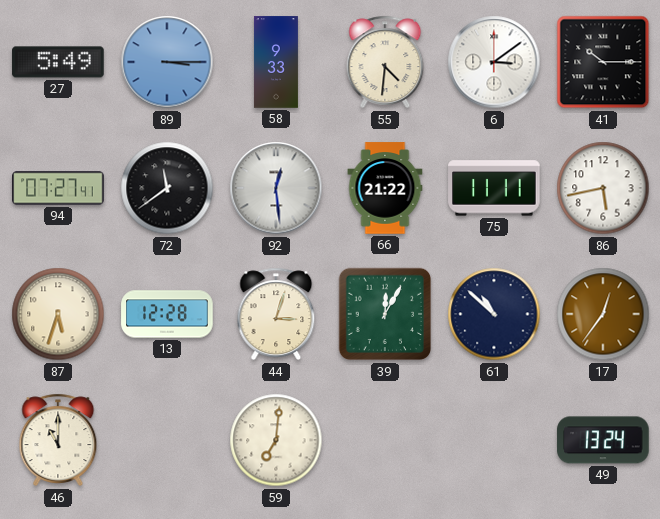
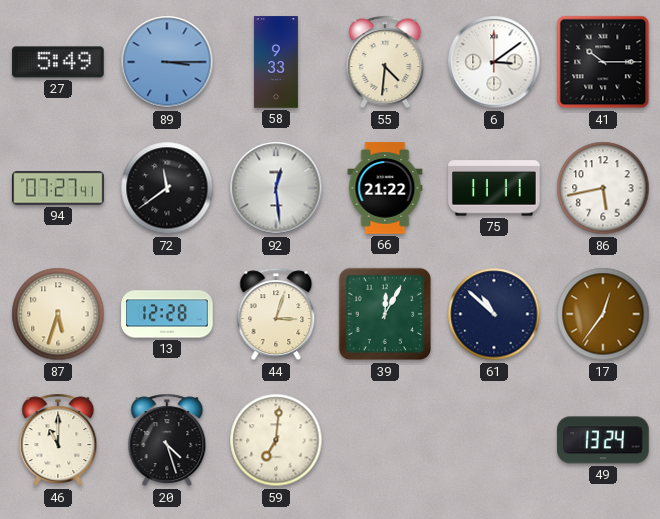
20: none -> 4:27
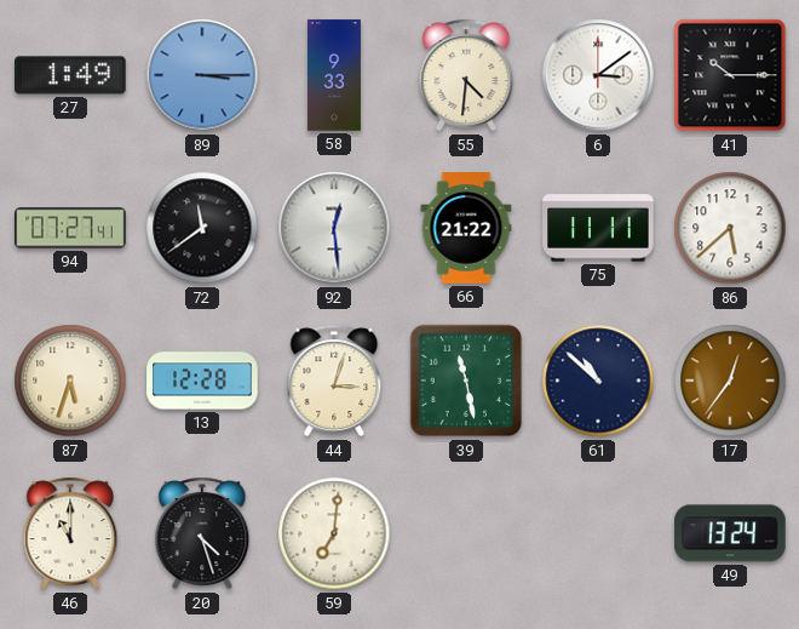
27: 5:49 -> 1:49
86: 5:43 -> 5:38
39: 12:05 -> 11:28
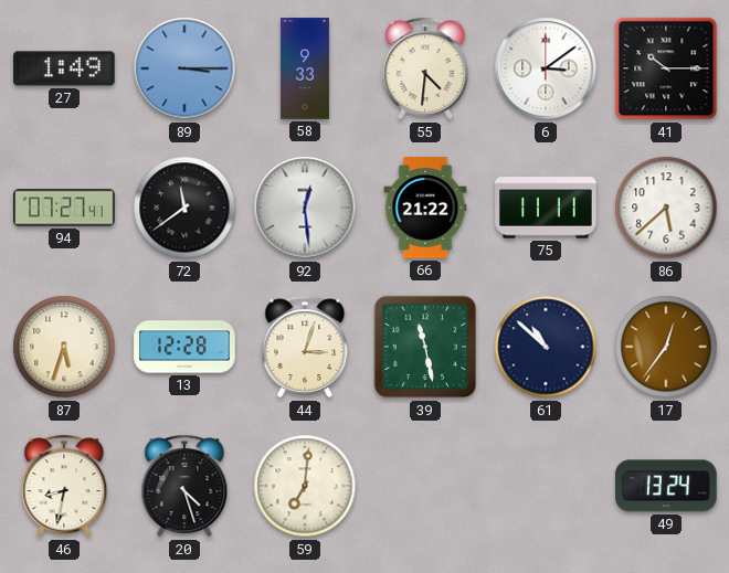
46: 11:00 -> 8:32
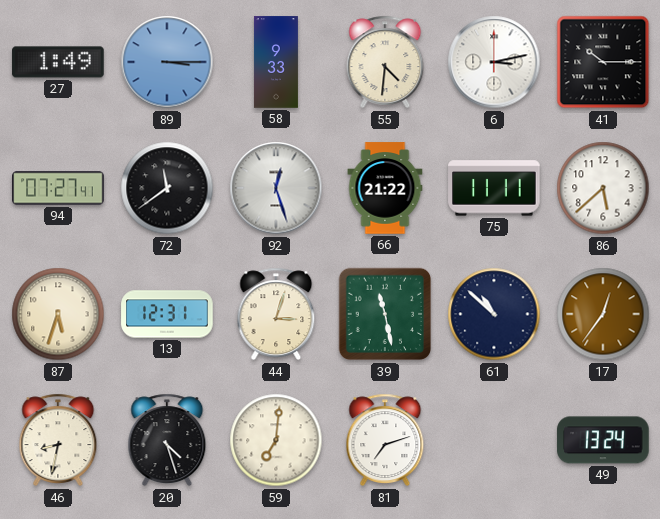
6: 3:09 -> 3:13
92: 12:29 -> 12:27
13: 12:28 -> 12:31
81: none -> 7:12
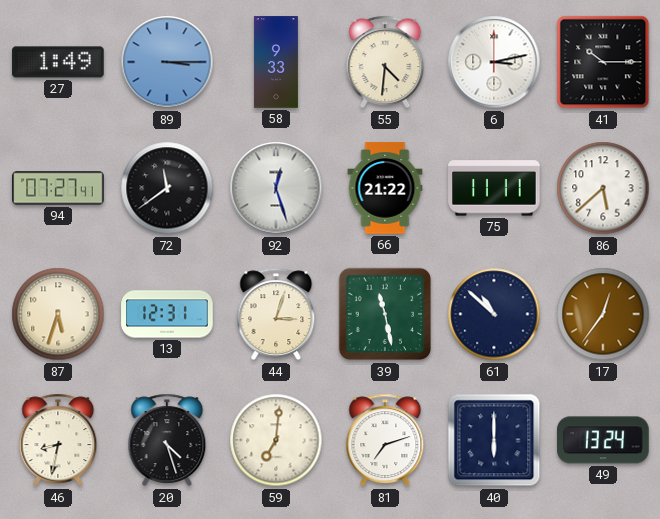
40: none -> 6:00
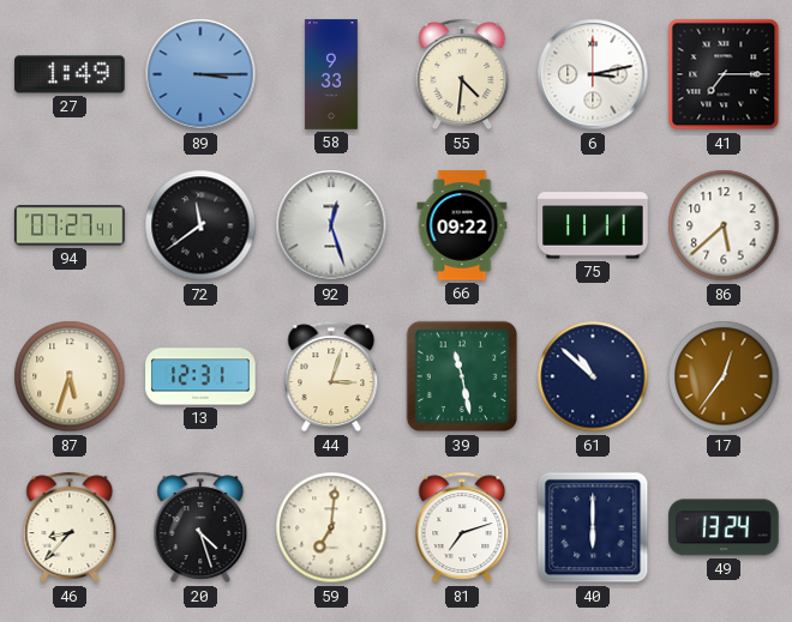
41: 10:15 -> 7:15
66: 21:22 -> 09:22
46: 8:32 -> 8:37
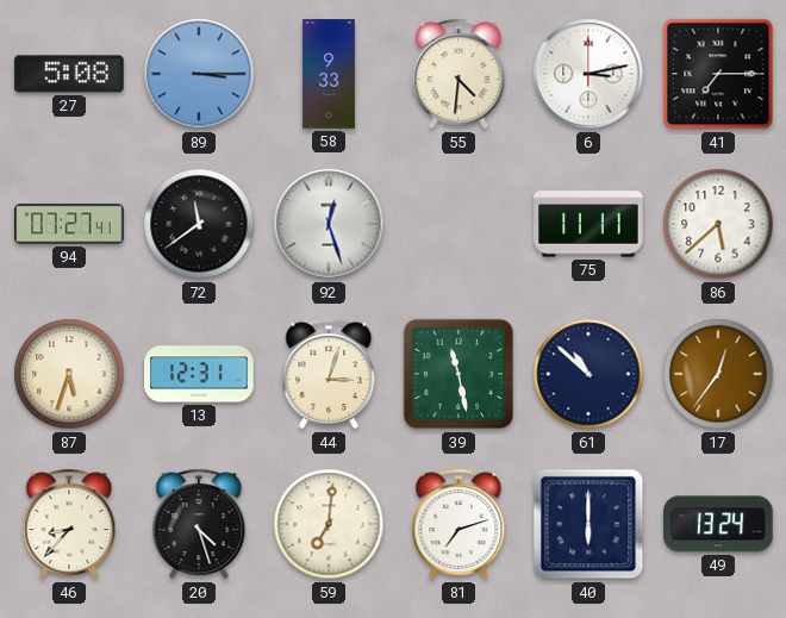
27: 1:49 -> 5:08
66: 09:22 -> none
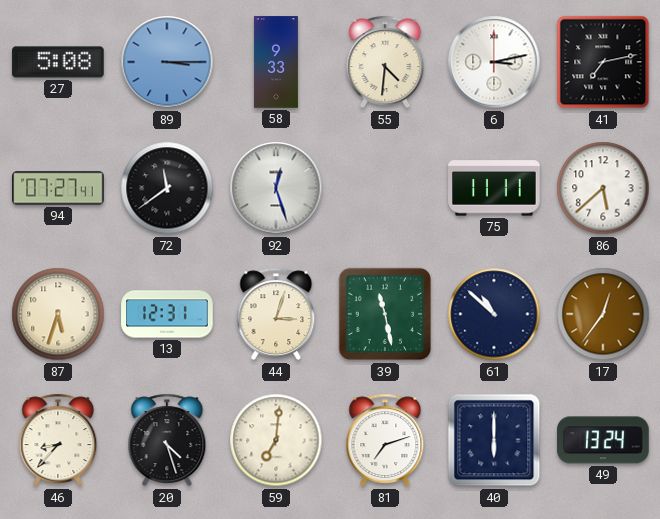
41: 7:15 -> 7:13
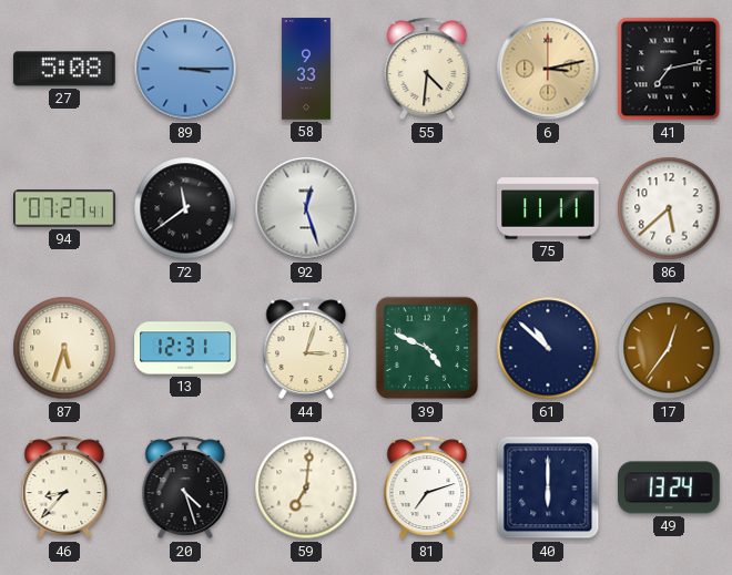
6 dial: white -> champagne
39: 11:28 -> 4:49
